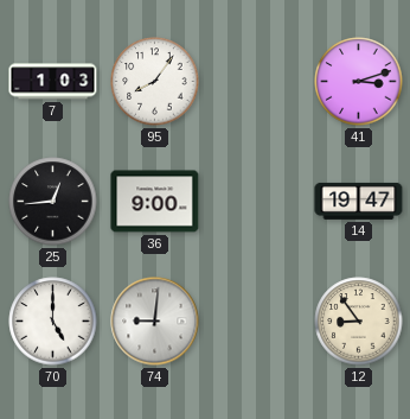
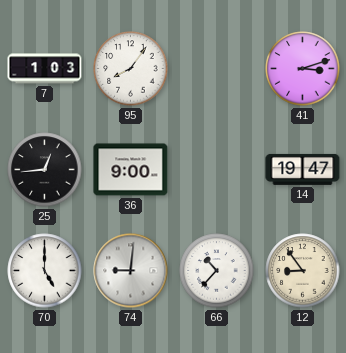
66: none -> 10:37
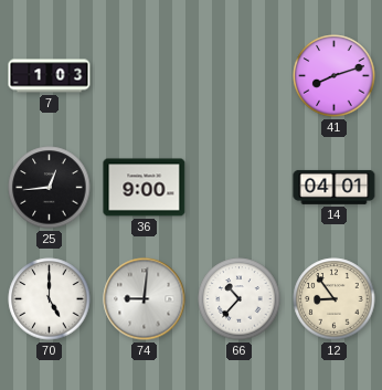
95: 8:06 -> none
41: 3:12 -> 8:12
14: 19:47 -> 04:01
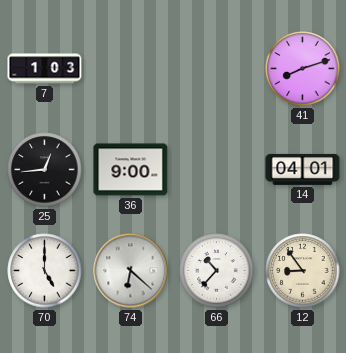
74: 9:01 -> 6:22
